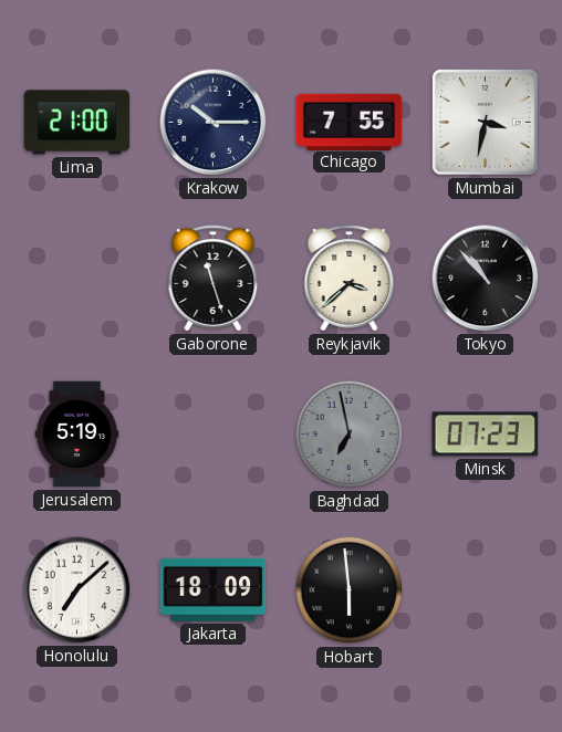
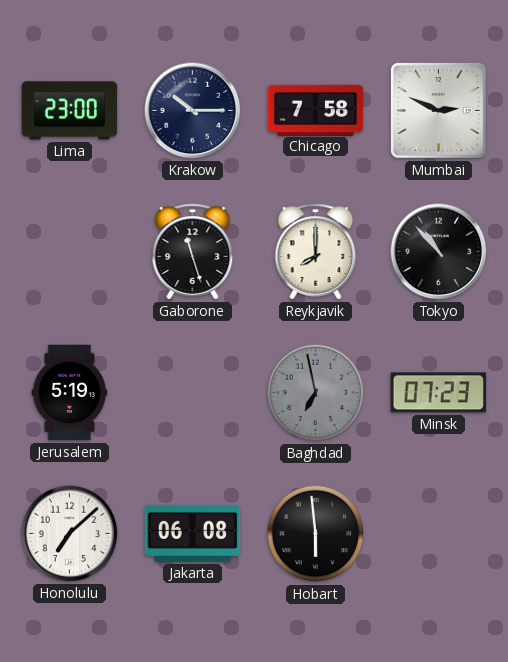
Lima: 21:00 -> 23:00
Chicago: 7:55 -> 7:58
Mumbai: 3:32 -> 2:49
Reykjavik: 3:38 -> 8:00
Jakarta: 18:09 -> 06:08
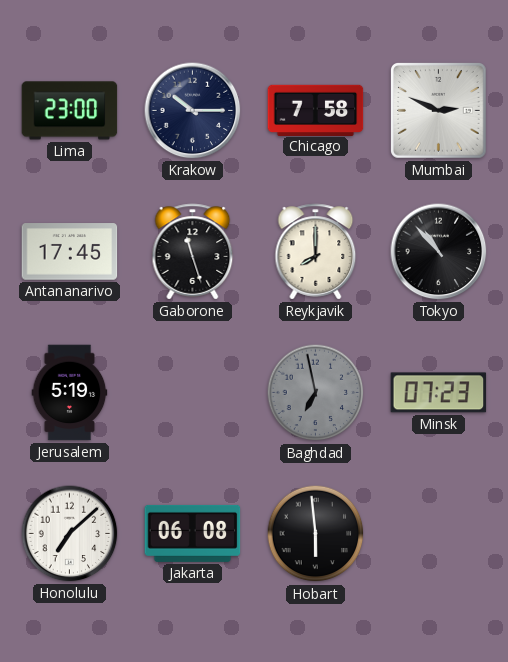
Antananarivo: none -> 17:45
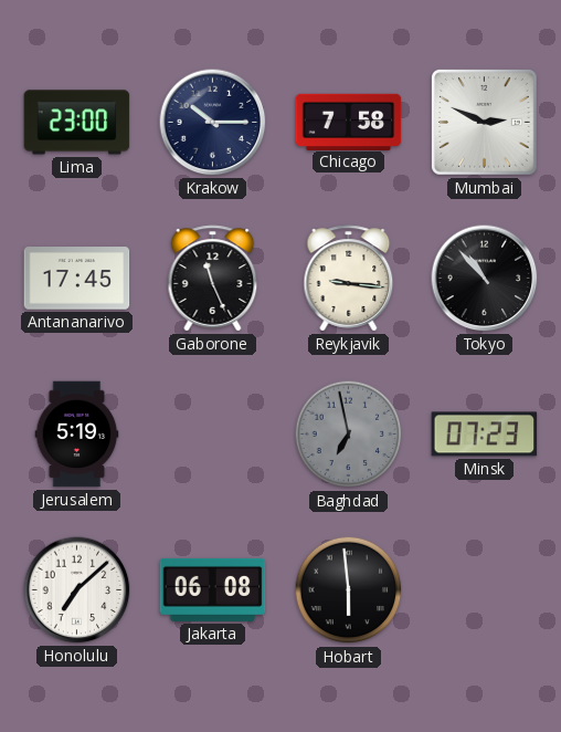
Gaborone: 11:27 -> 11:26
Reykjavik: 8:00 -> 9:16
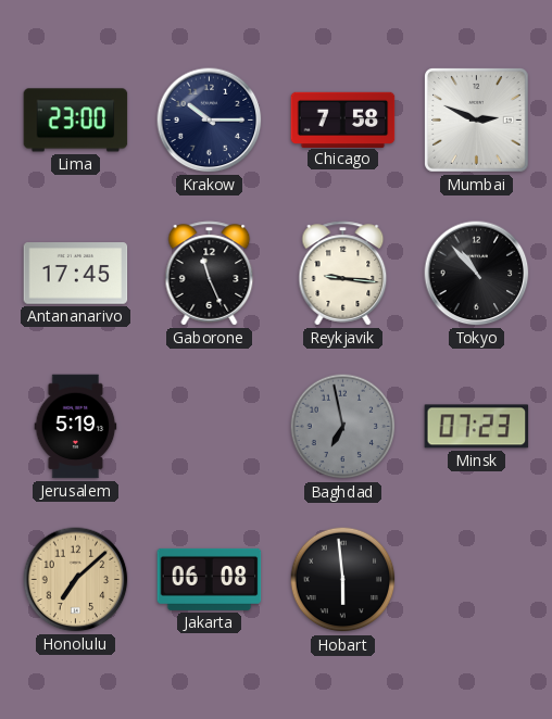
Honolulu dial: white -> champagne
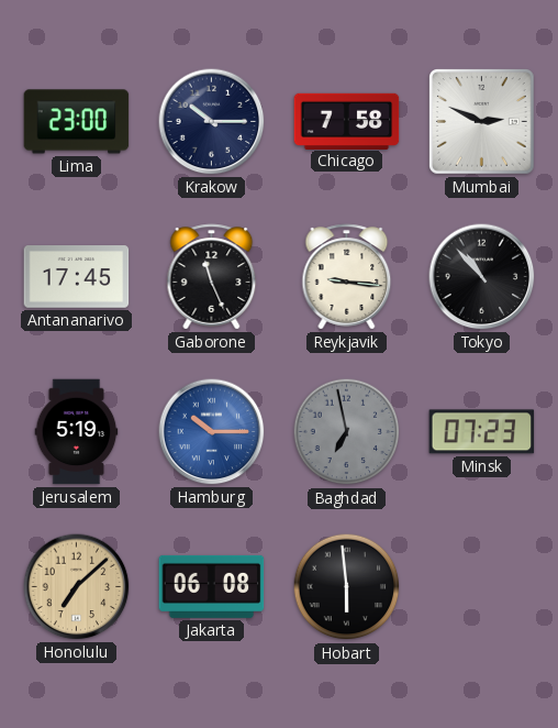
Hamburg: none -> 10:15
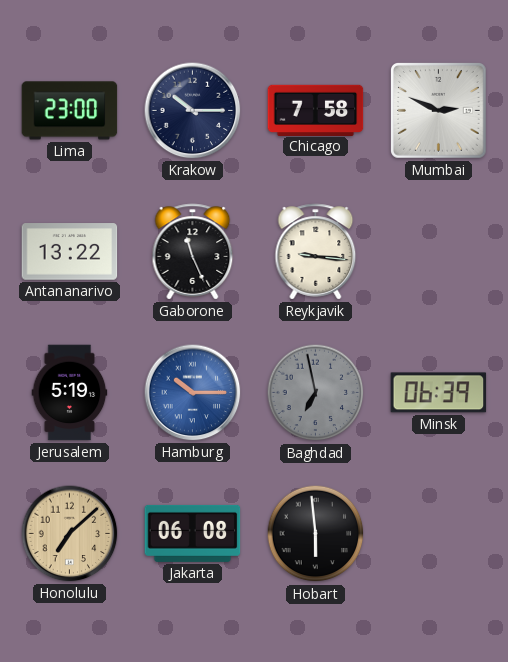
Antananarivo: 17:45 -> 13:22
Tokyo: 10:53 -> none
Minsk: 07:23 -> 06:39
